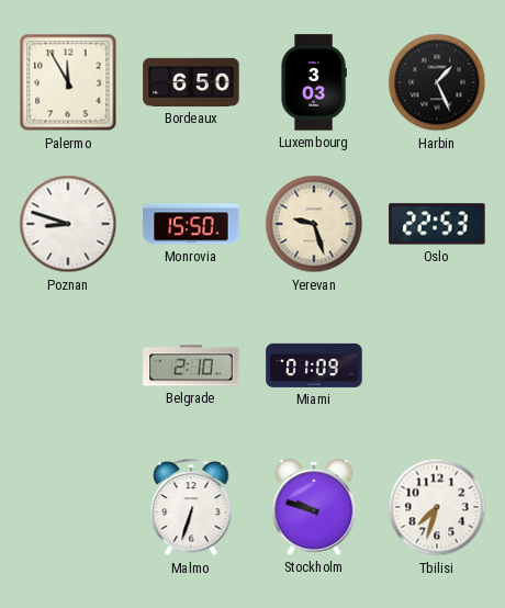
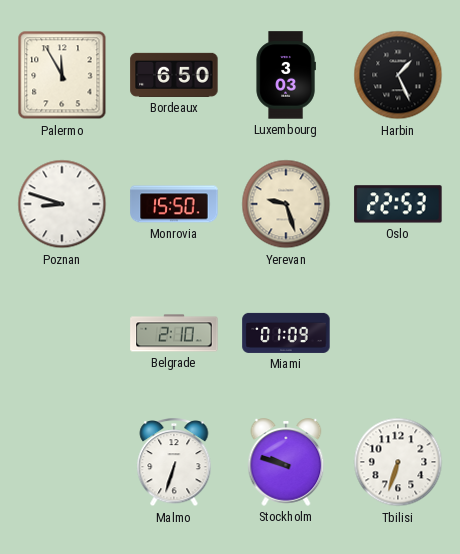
Tbilisi: 7:33 -> 6:33
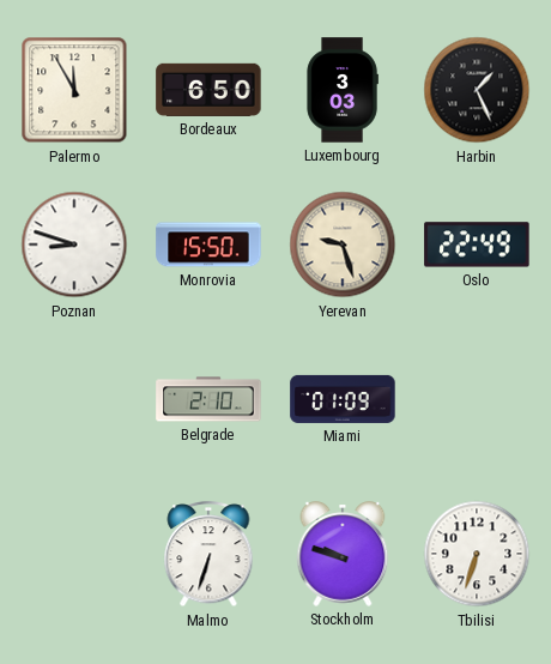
Oslo: 22:53 -> 22:49
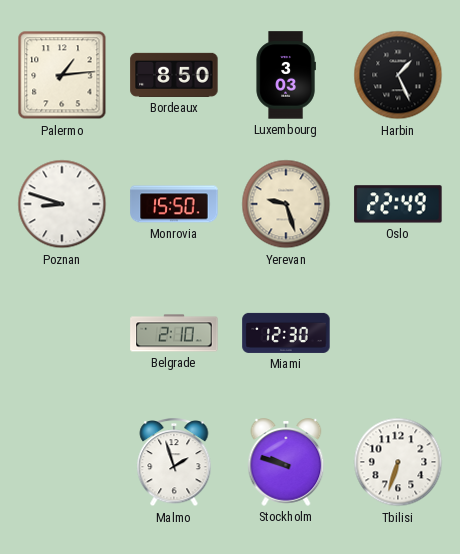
Palermo: 11:55 -> 1:14
Bordeaux: 6:50 -> 8:50
Miami: 01:09 -> 12:30
Malmo: 6:33 -> 1:57
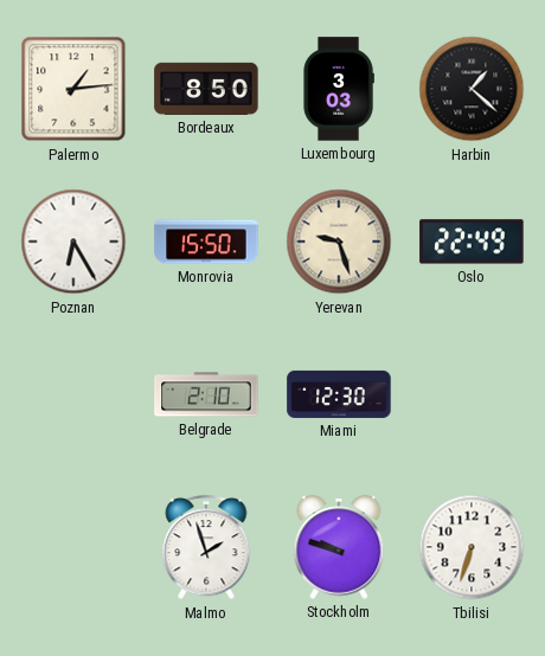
Harbin: 1:26 -> 1:22
Poznan: 8:48 -> 6:25
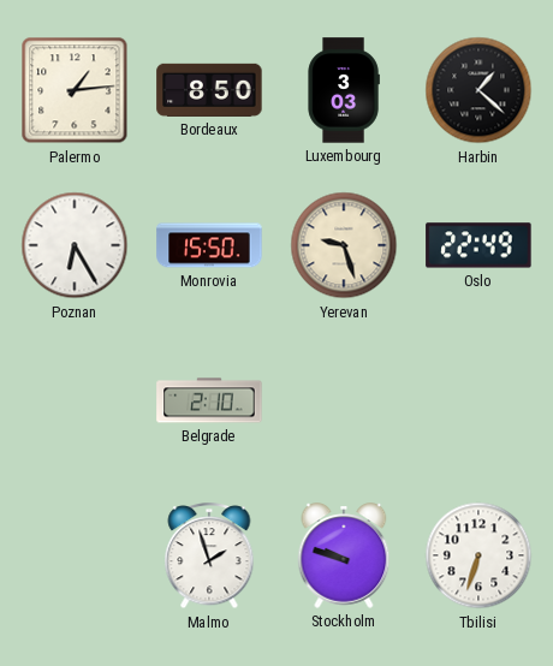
Miami: 12:30 -> none
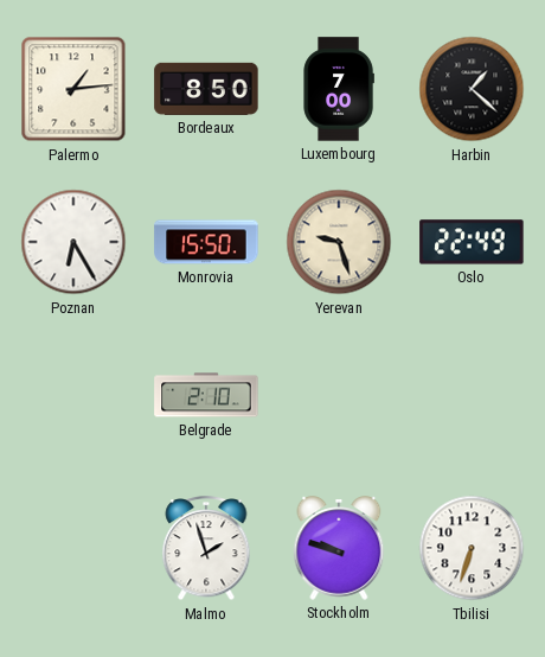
Luxembourg: 3:03 -> 7:00
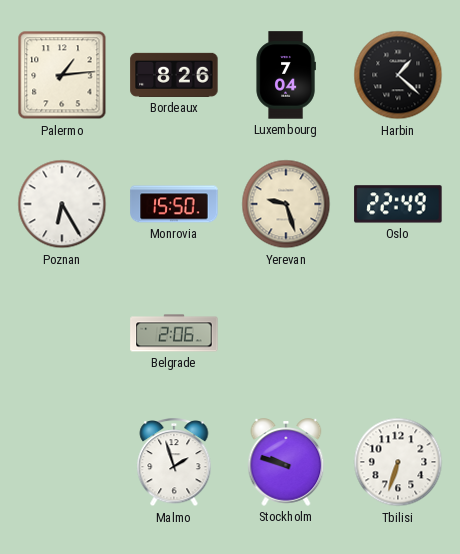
Bordeaux: 8:50 -> 8:26
Luxembourg: 7:00 -> 7:04
Belgrade: 2:10 -> 2:06
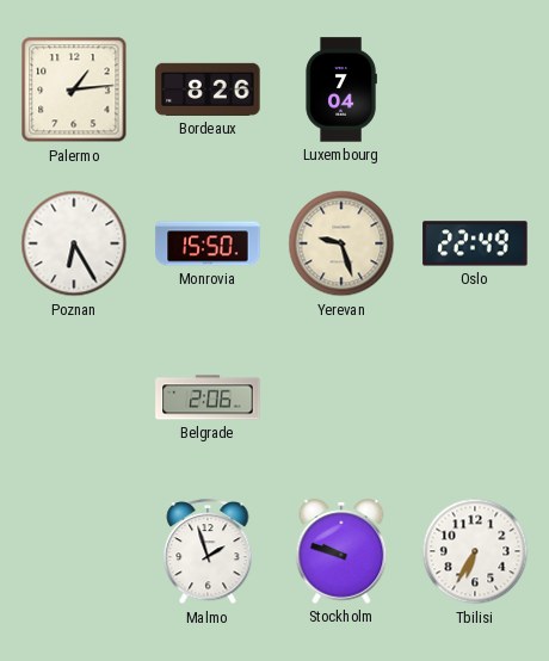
Harbin: 1:22 -> none
Tbilisi: 6:33 -> 6:35
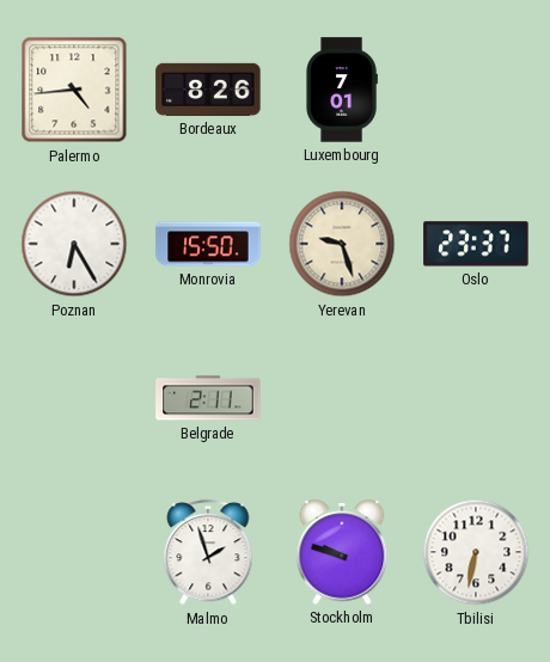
Palermo: 1:14 -> 4:44
Luxembourg: 7:04 -> 7:01
Oslo: 22:49 -> 23:37
Belgrade: 2:06 -> 2:11
Tbilisi: 6:35 -> 6:32
